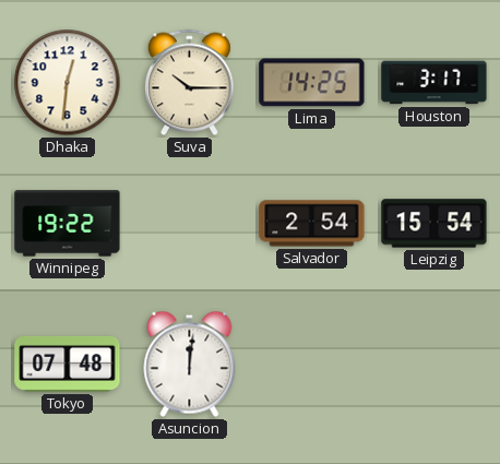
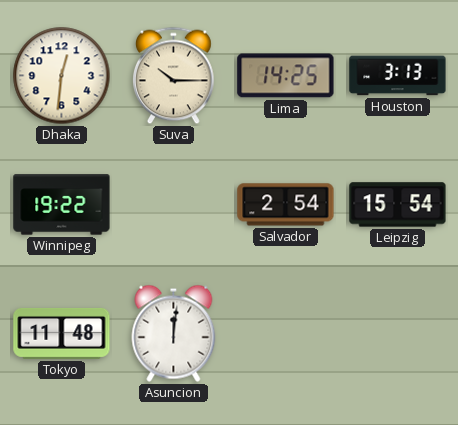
Houston: 3:17 -> 3:13
Tokyo: 07:48 -> 11:48
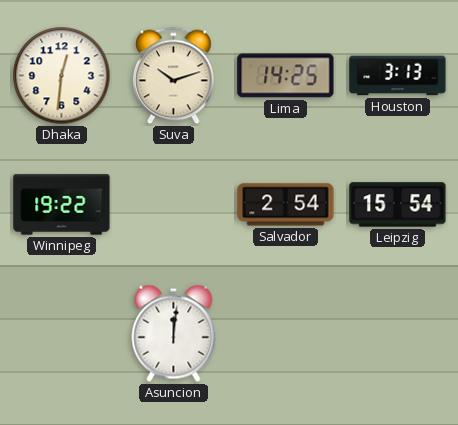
Suva: 10:15 -> 10:12
Tokyo: 11:48 -> none
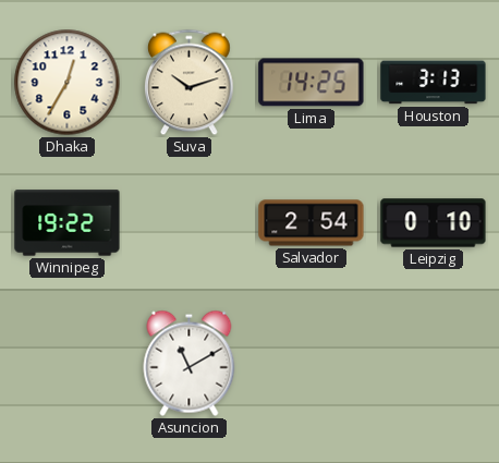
Dhaka: 12:31 -> 12:35
Leipzig: 15:54 -> 0:10
Asuncion: 12:01 -> 11:10
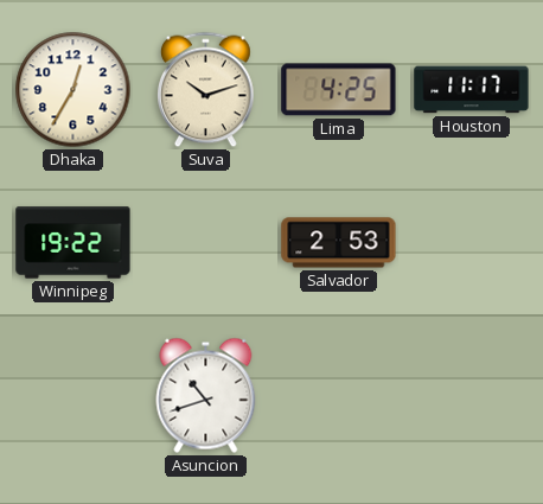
Lima: 14:25 -> 4:25
Houston: 3:13 -> 11:17
Salvador: 2:54 -> 2:53
Leipzig: 0:10 -> none
Asuncion: 11:10 -> 10:42
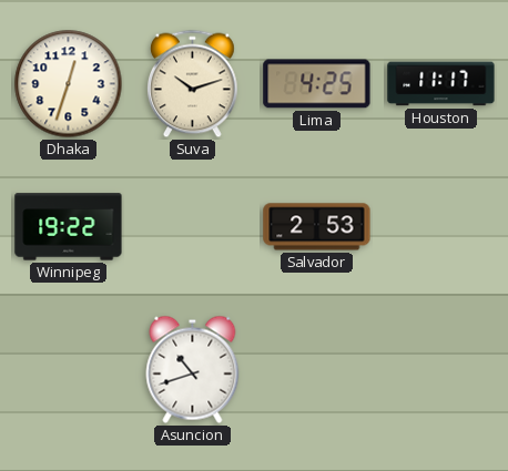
Dhaka: 12:35 -> 12:33
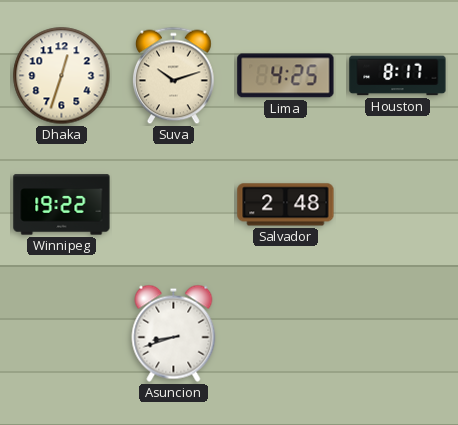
Houston: 11:17 -> 8:17
Salvador: 2:53 -> 2:48
Asuncion: 10:42 -> 8:42
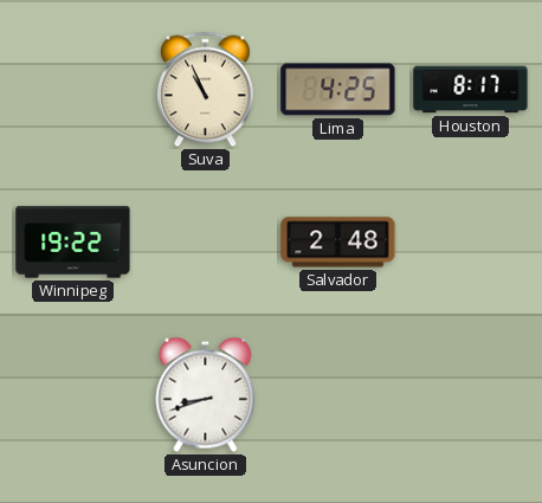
Dhaka: 12:33 -> none
Suva: 10:12 -> 10:56
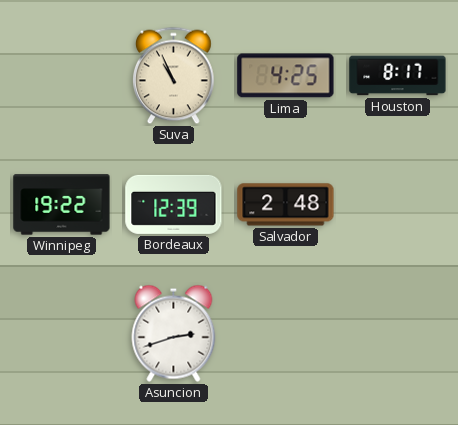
Bordeaux: none -> 12:39
Asuncion: 8:42 -> 2:42
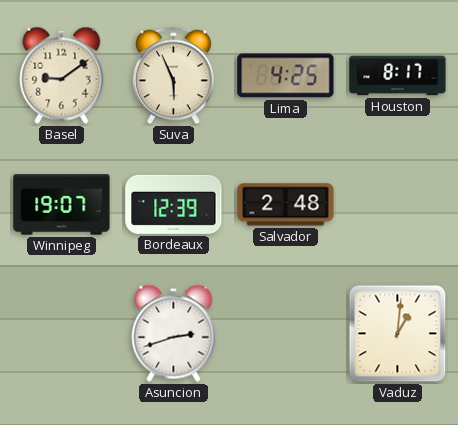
Basel: none -> 9:09
Suva: 10:56 -> 5:56
Winnipeg: 19:22 -> 19:07
Vaduz: none -> 1:01
